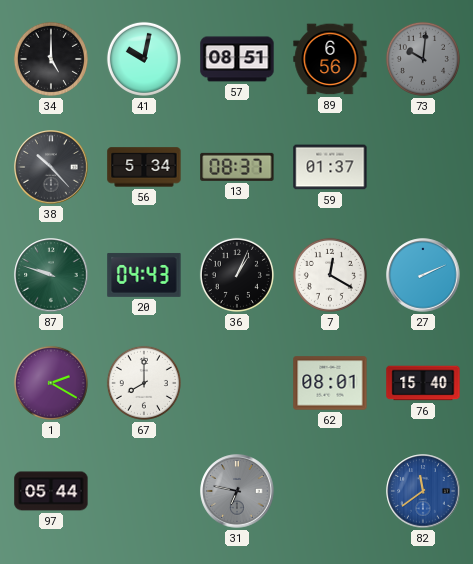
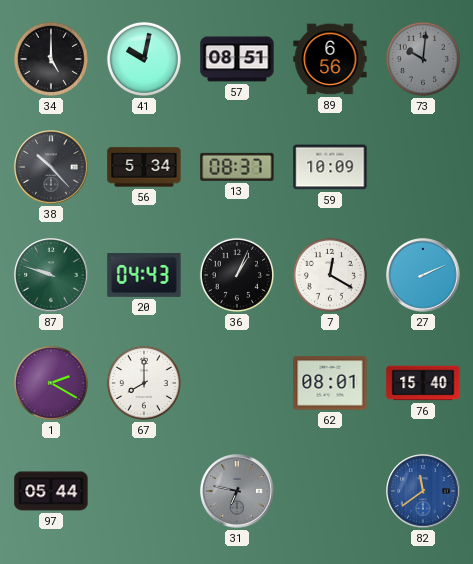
59: 01:37 -> 10:09
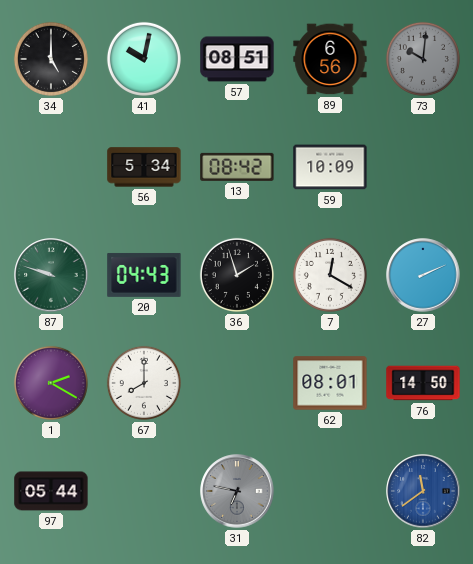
38: 10:23 -> none
13: 08:37 -> 08:42
36: 1:04 -> 1:57
76: 15:40 -> 14:50
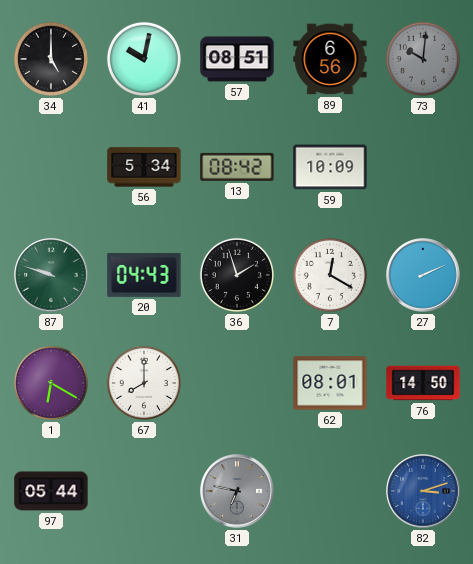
1: 2:20 -> 6:20
82: 11:39 -> 3:12
